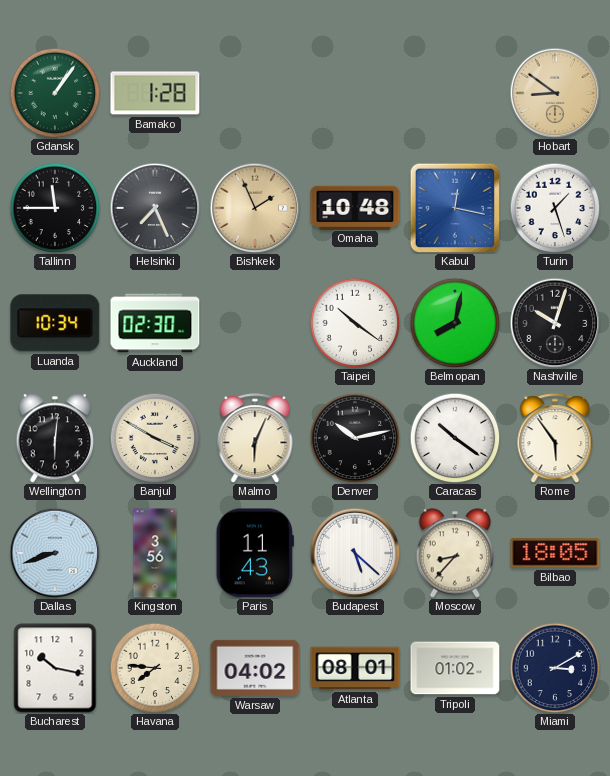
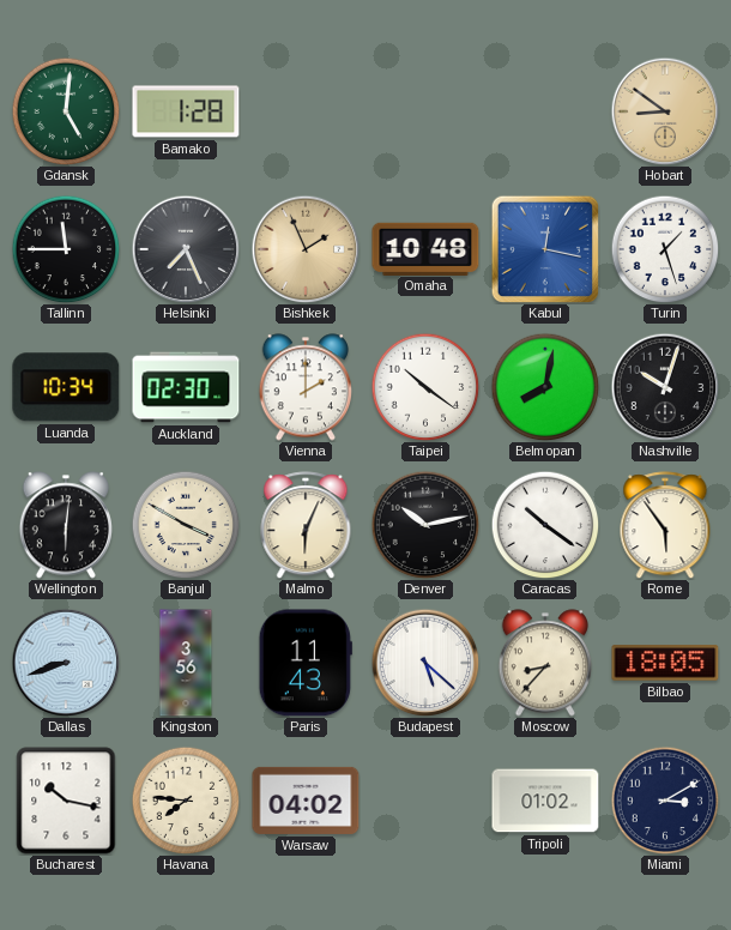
Gdansk: 1:06 -> 5:01
Vienna: none -> 2:00
Atlanta: 08:01 -> none
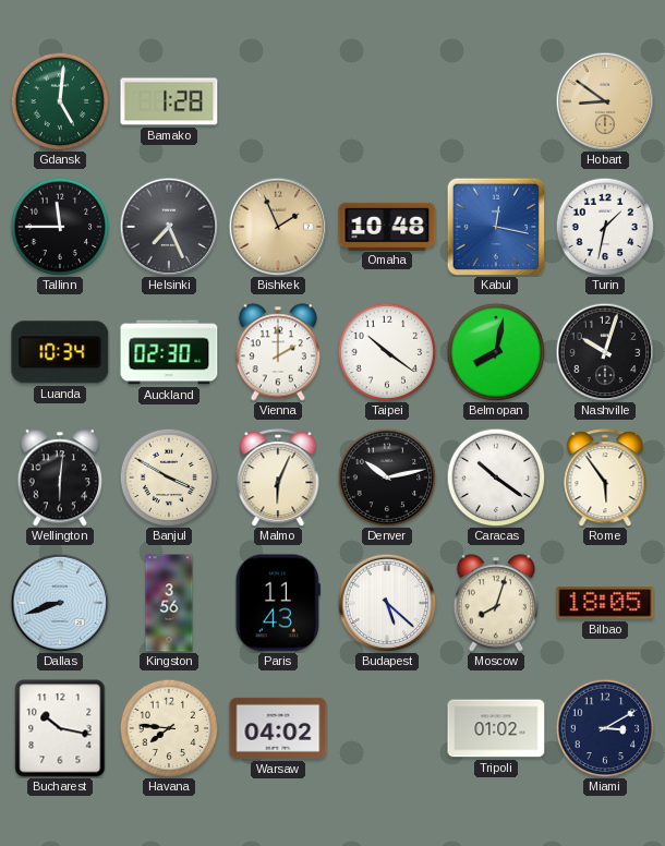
Turin: 1:27 -> 1:32
Moscow: 8:37 -> 8:03
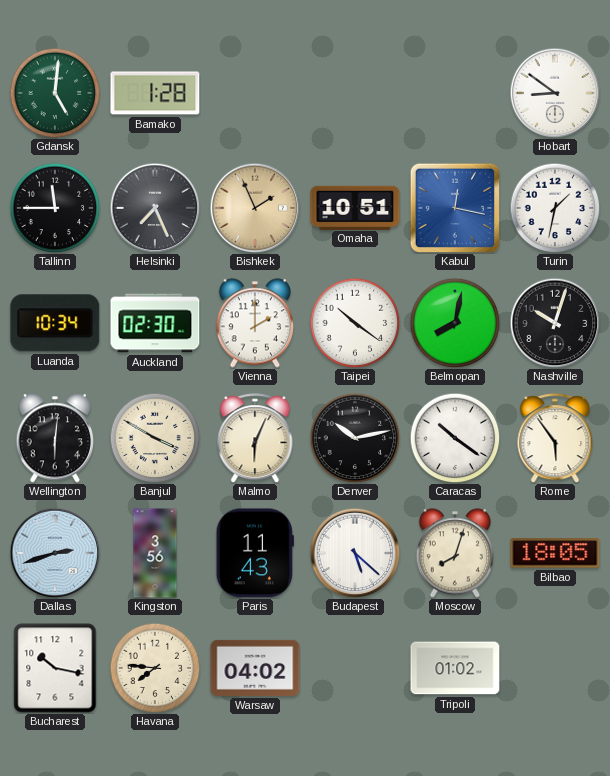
Hobart dial: champagne -> white
Omaha: 10:48 -> 10:51
Dallas: 8:42 -> 2:42
Miami: 3:10 -> none
